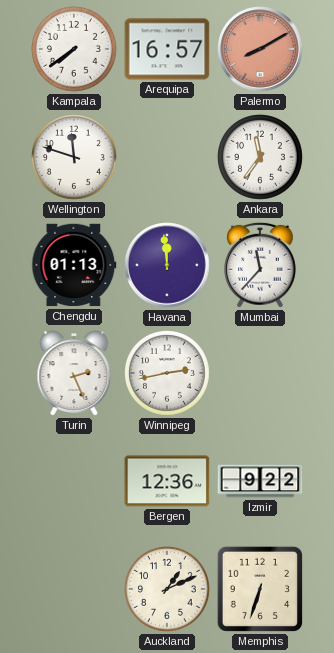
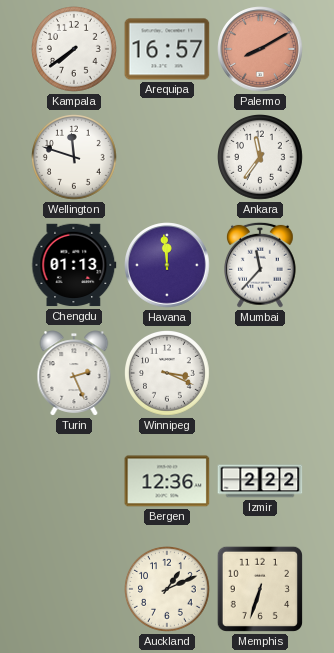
Winnipeg: 2:43 -> 3:19
Izmir: 9:22 -> 2:22
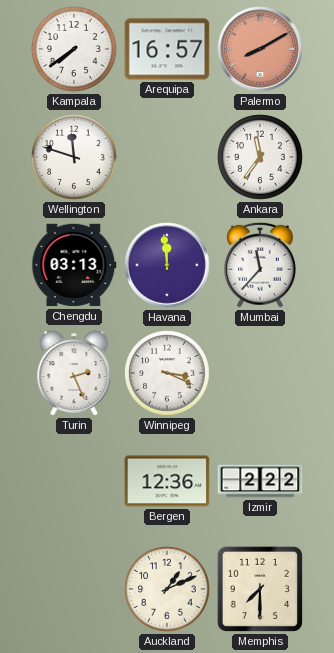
Chengdu: 01:13 -> 03:13
Memphis: 6:33 -> 7:30
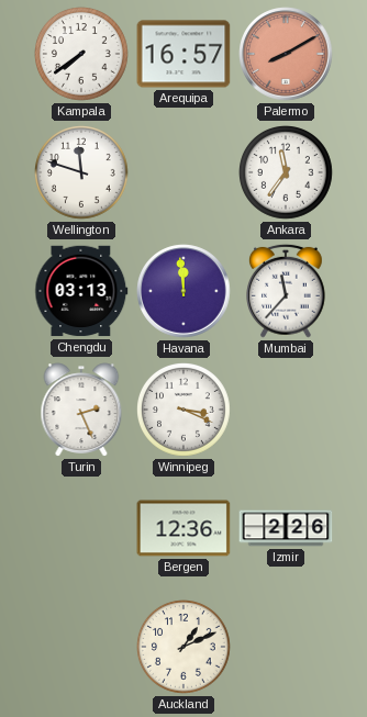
Izmir: 2:22 -> 2:26
Memphis: 7:30 -> none
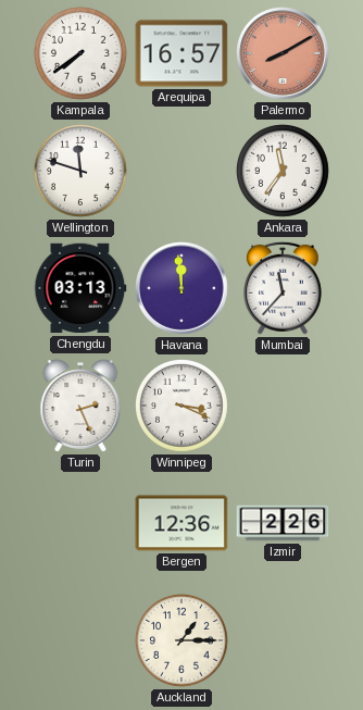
Auckland: 1:11 -> 1:15
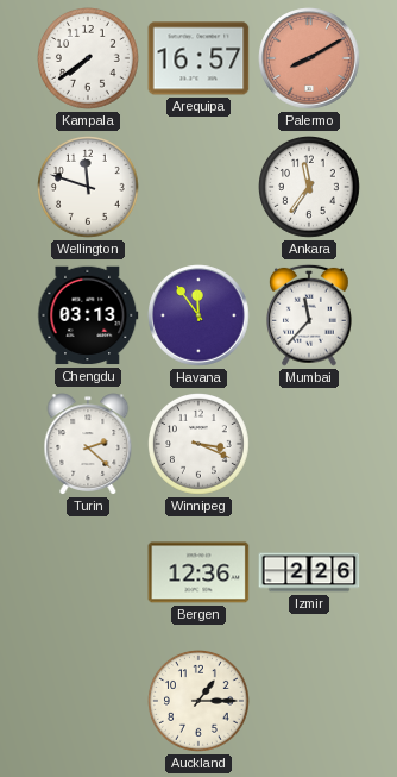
Havana: 11:59 -> 11:54
Turin: 2:26 -> 2:22
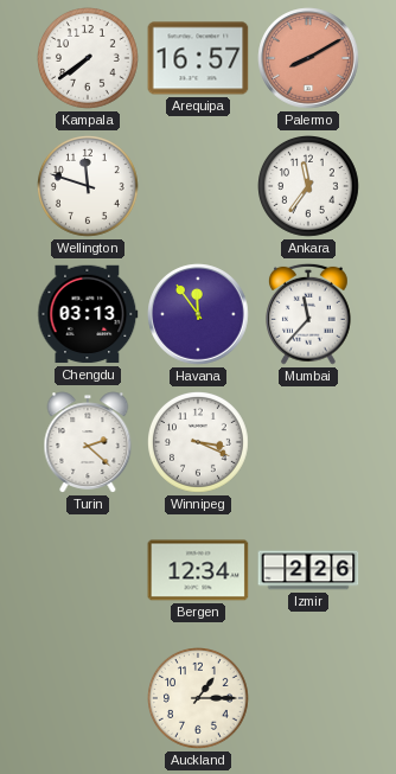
Bergen: 12:36 -> 12:34
